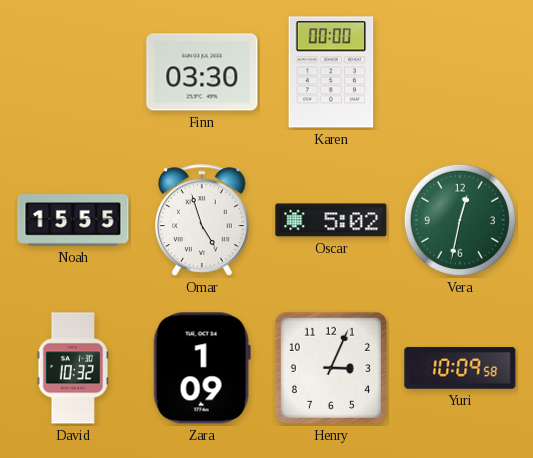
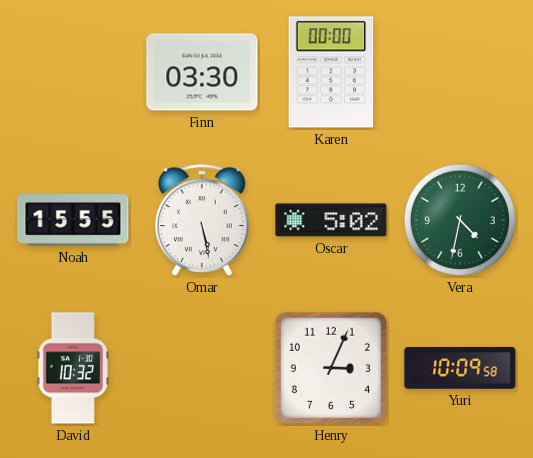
Omar: 4:57 -> 5:28
Vera: 12:32 -> 4:32
Zara: 1:09 -> none
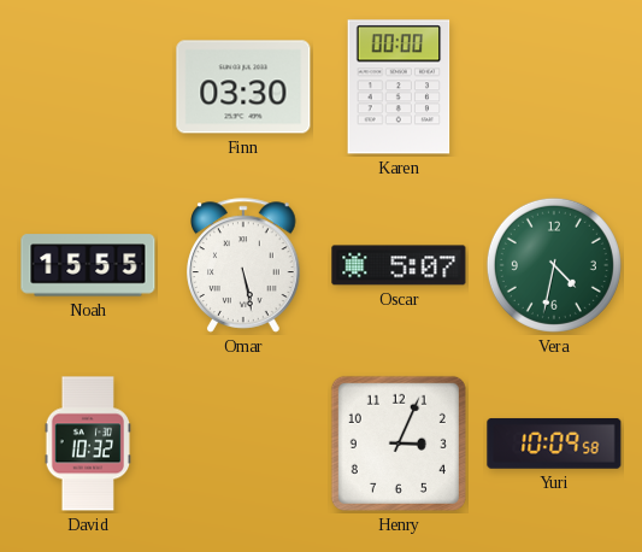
Oscar: 5:02 -> 5:07
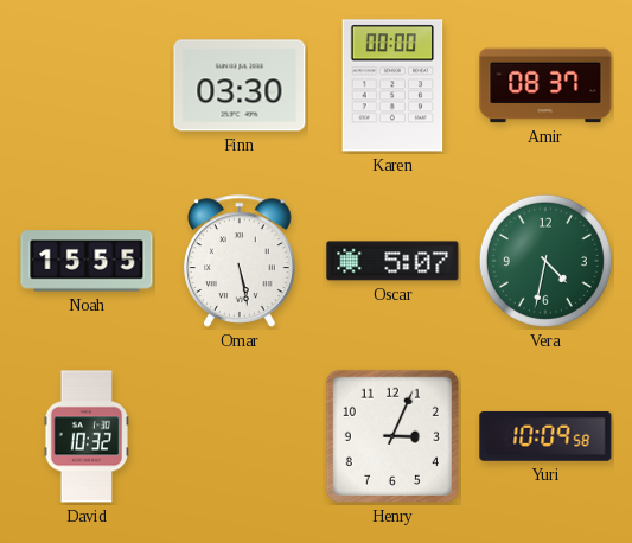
Amir: none -> 08:37
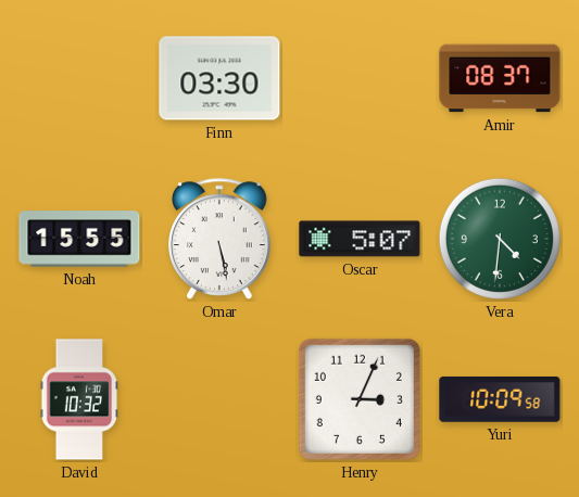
Karen: 00:00 -> none
Vera: 4:32 -> 4:31
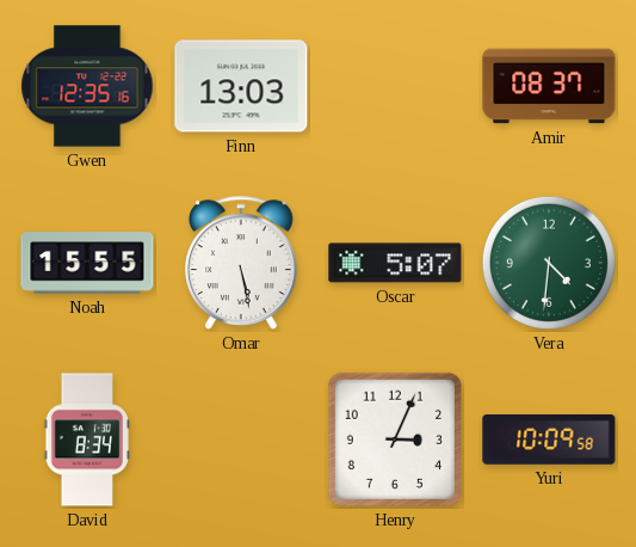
Gwen: none -> 12:35
Finn: 03:30 -> 13:03
David: 10:32 -> 8:34
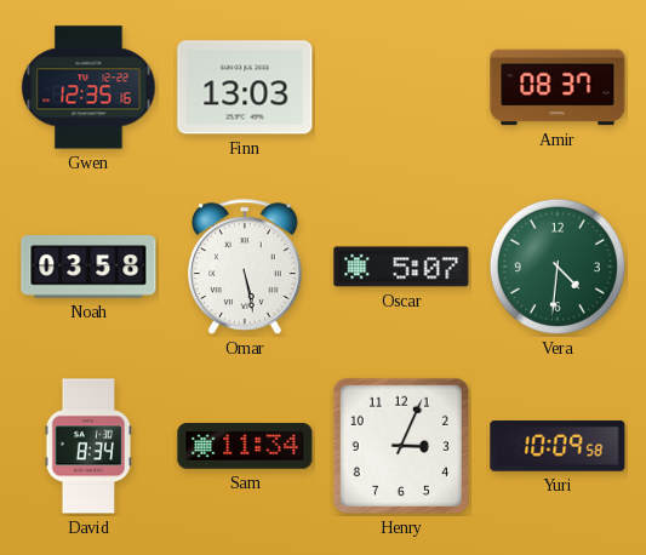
Noah: 15:55 -> 03:58
Sam: none -> 11:34
